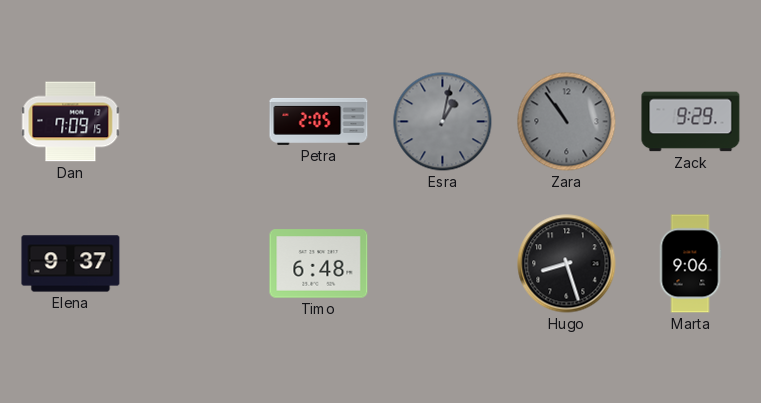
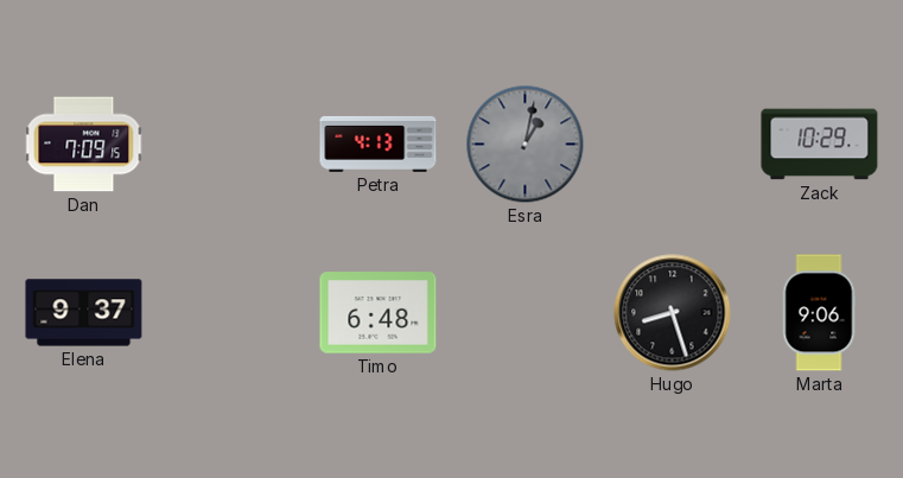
Petra: 2:05 -> 4:13
Zara: 10:54 -> none
Zack: 9:29 -> 10:29
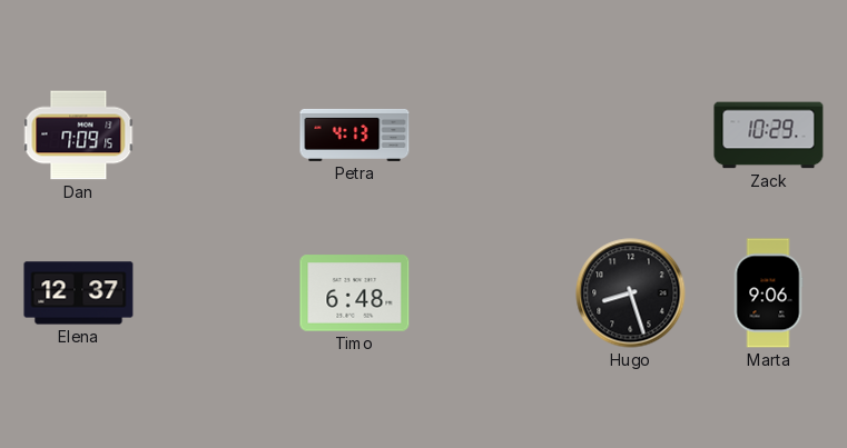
Esra: 1:02 -> none
Elena: 9:37 -> 12:37
